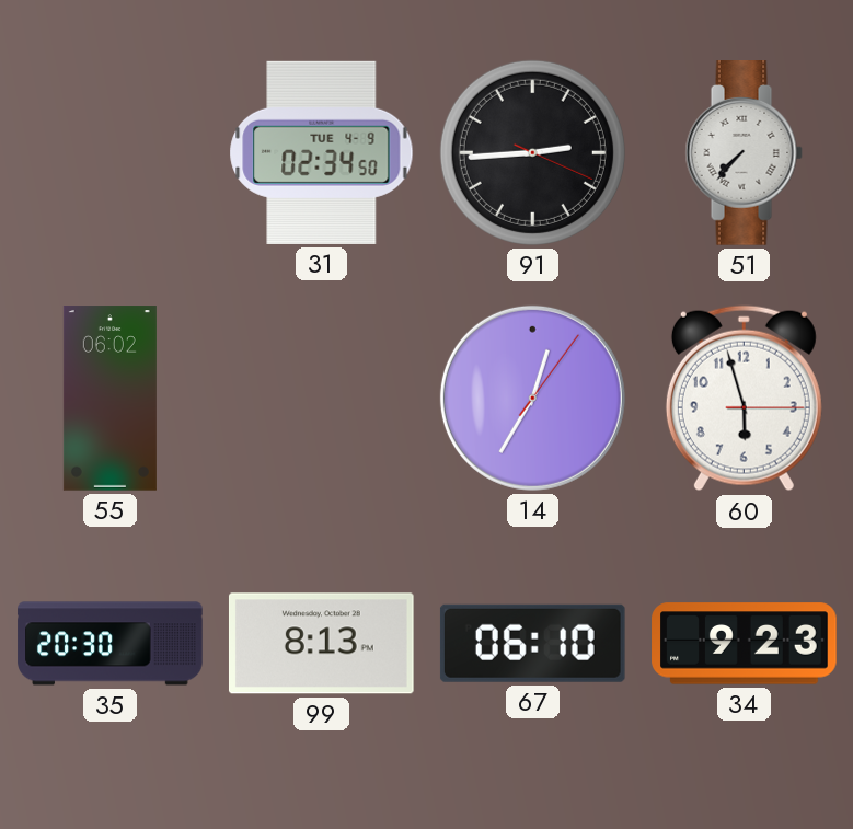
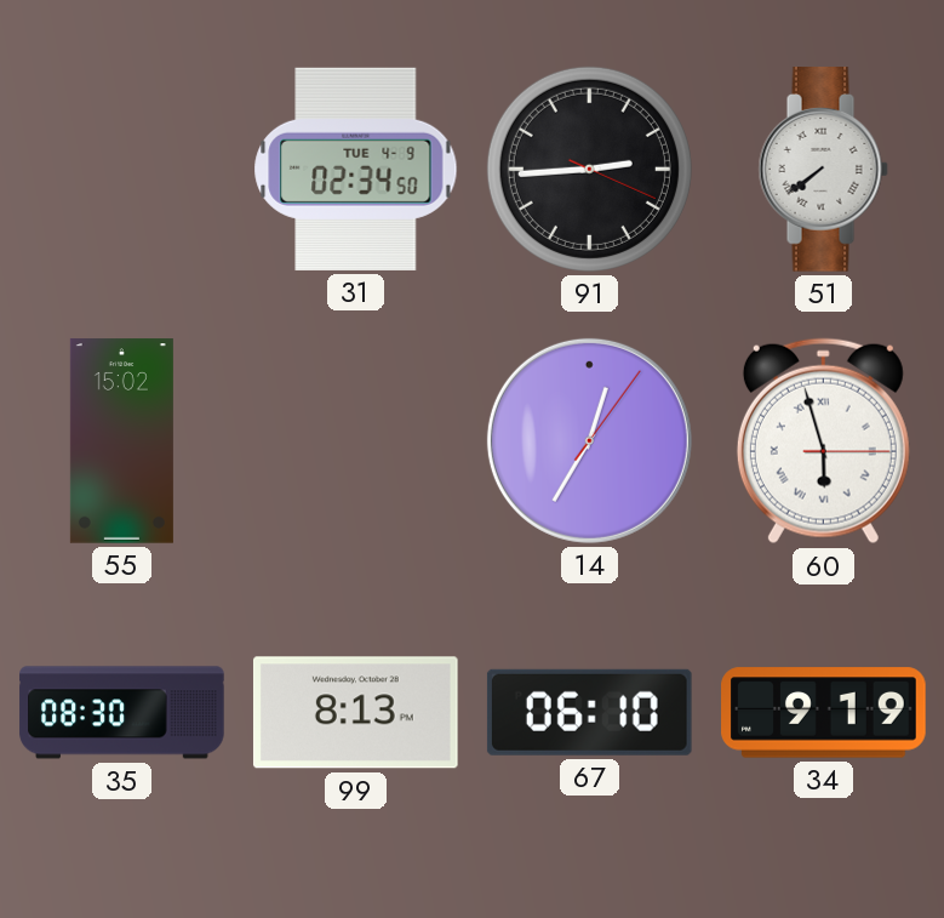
51: 7:37 -> 7:39
55: 06:02 -> 15:02
60 numerals: Arabic -> Roman
35: 20:30 -> 08:30
34: 9:23 -> 9:19
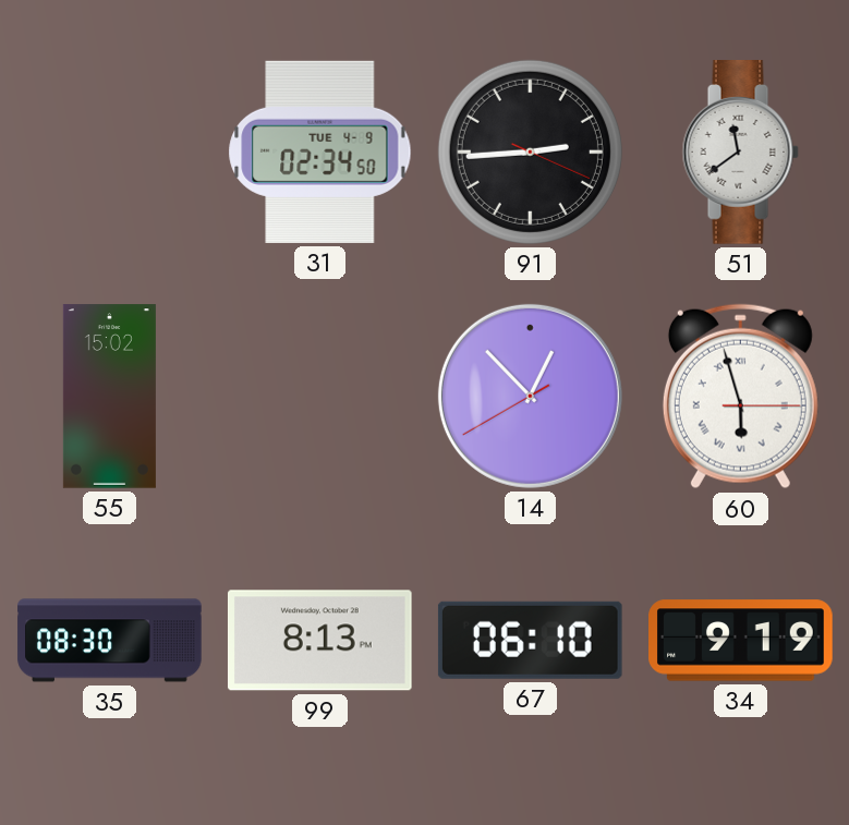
51: 7:39 -> 11:39
14: 12:35 -> 12:52
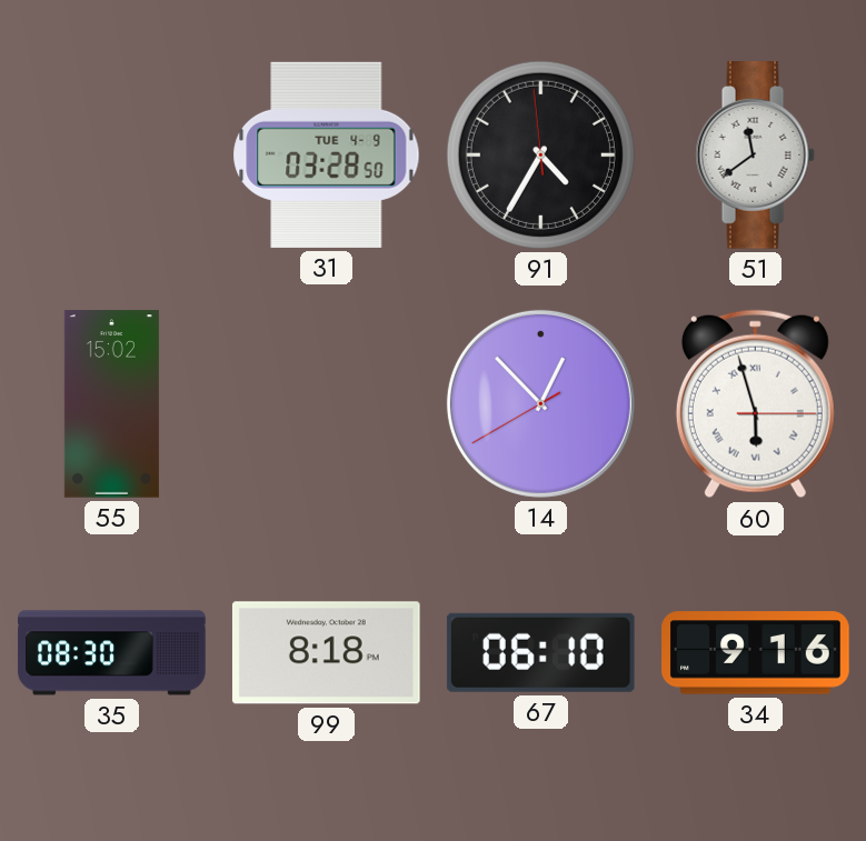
31: 02:34 -> 03:28
91: 2:44 -> 4:34
99: 8:13 -> 8:18
34: 9:19 -> 9:16
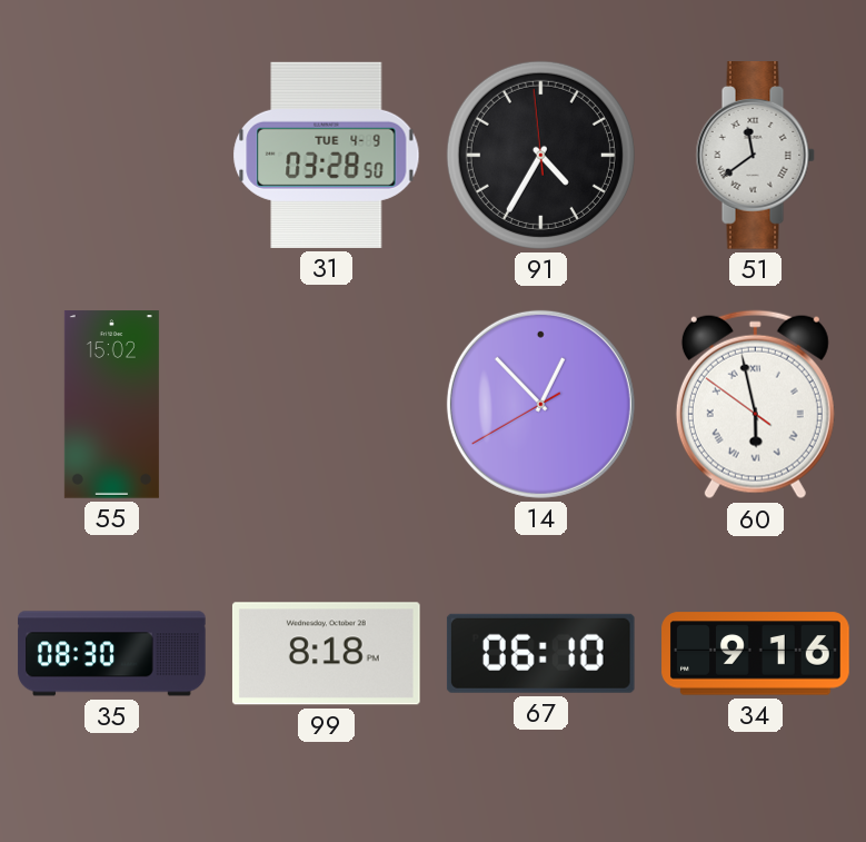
60: 5:57:15 -> 5:57:51
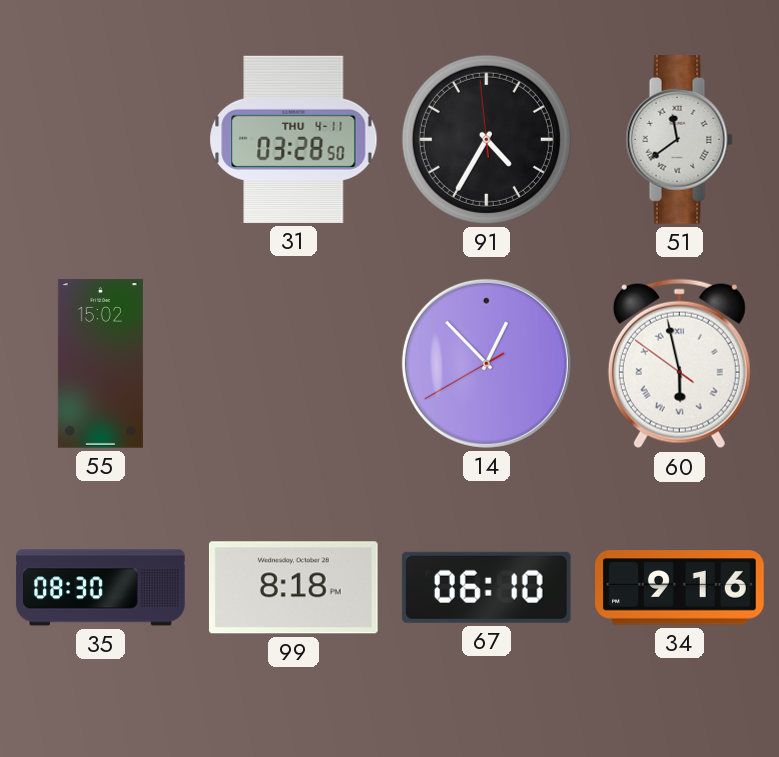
31 date: TUE 4-9 -> THU 4-11
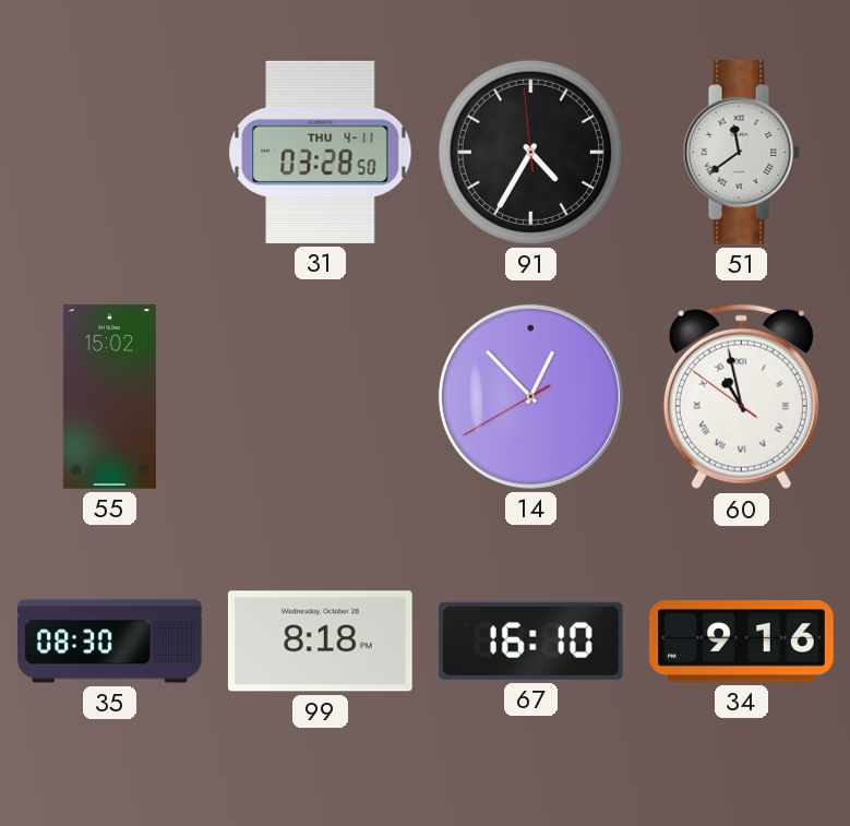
60: 5:57 -> 10:57
67: 06:10 -> 16:10
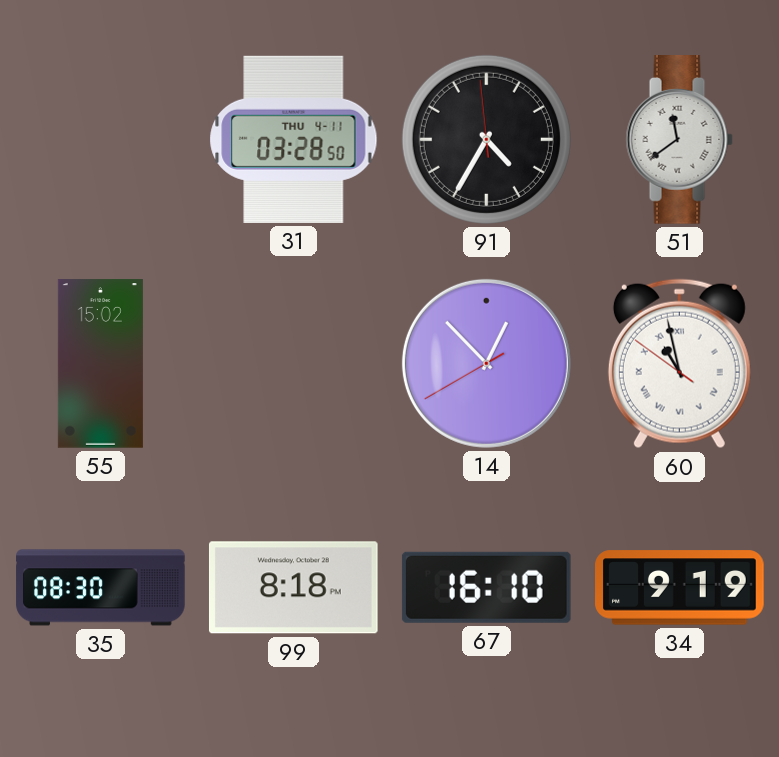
34: 9:16 -> 9:19
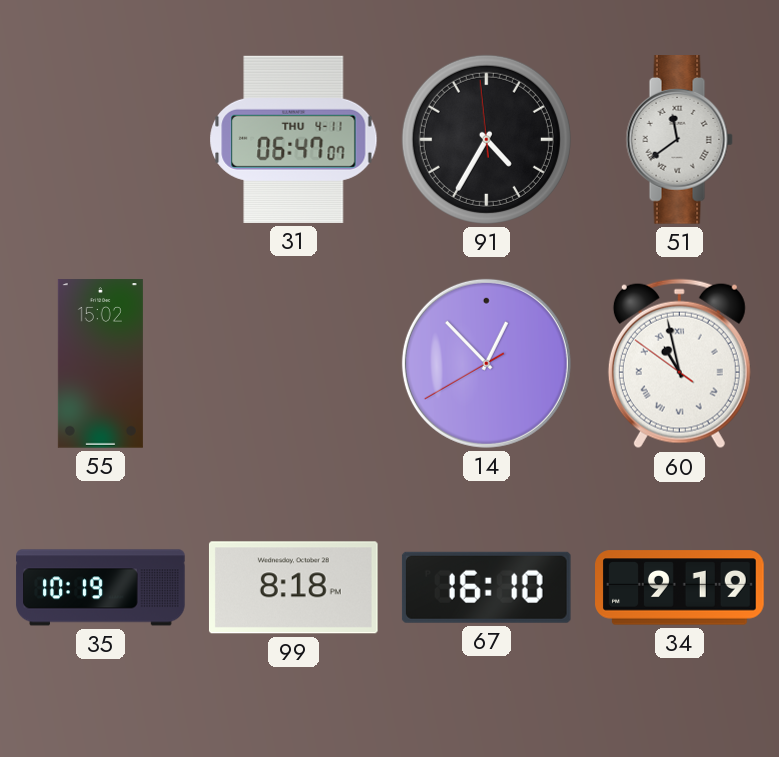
31: 03:28 -> 06:47
35: 08:30 -> 10:19
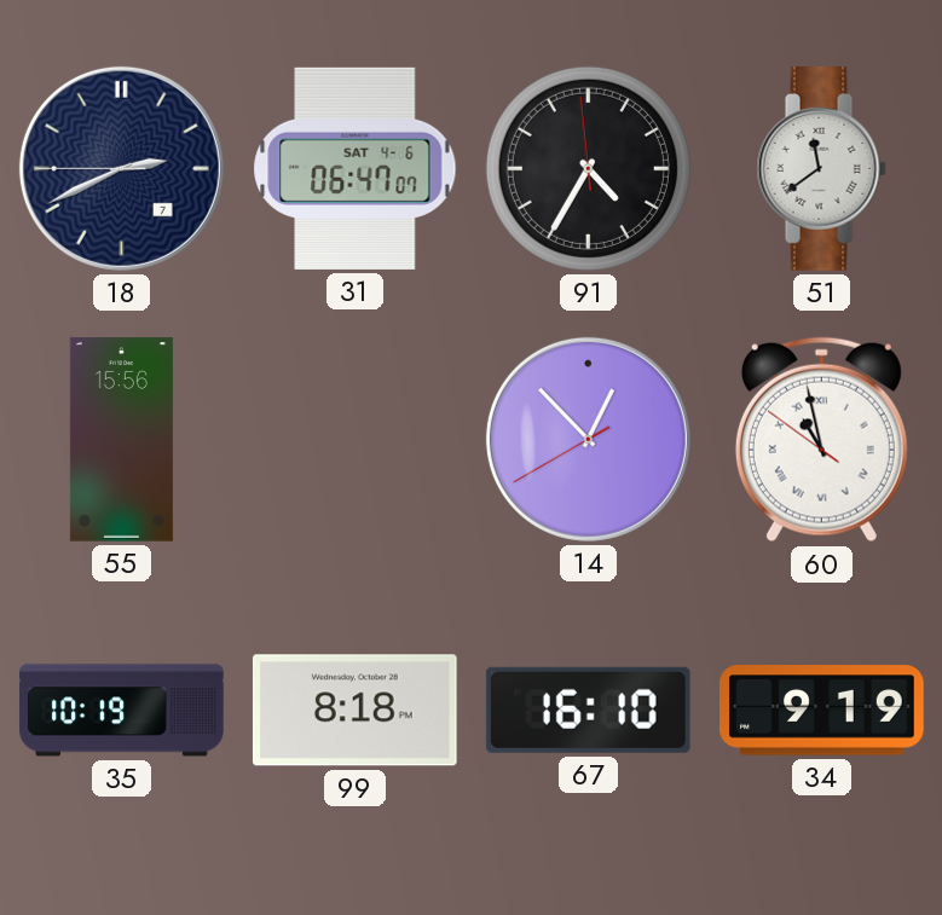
18: none -> 2:40
31 date: THU 4-11 -> SAT 4-6
55: 15:02 -> 15:56
